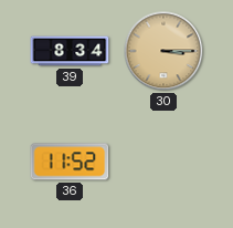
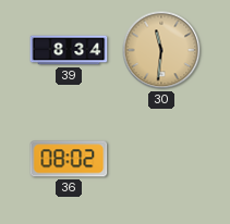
30: 3:15 -> 11:31
36: 11:52 -> 08:02
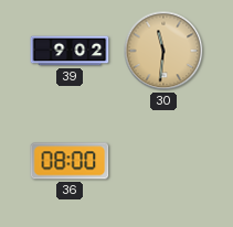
39: 8:34 -> 9:02
36: 08:02 -> 08:00
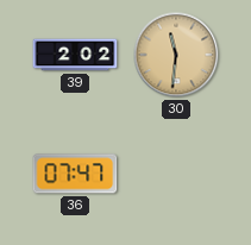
39: 9:02 -> 2:02
36: 08:00 -> 07:47
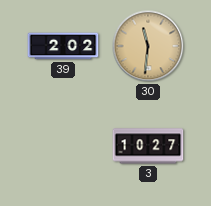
36: 07:47 -> none
3: none -> 10:27
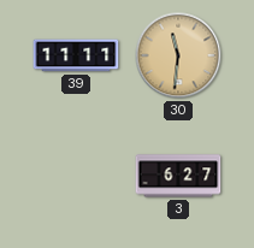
39: 2:02 -> 11:11
3: 10:27 -> 6:27
